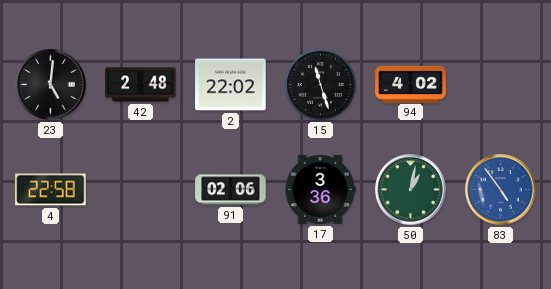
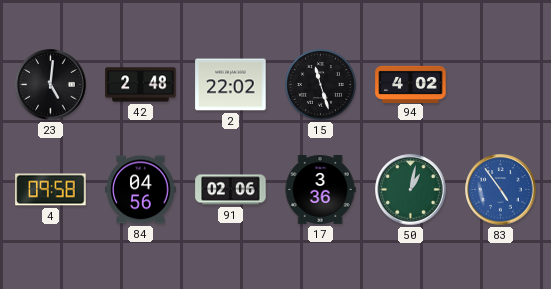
4: 22:58 -> 09:58
84: none -> 04:56
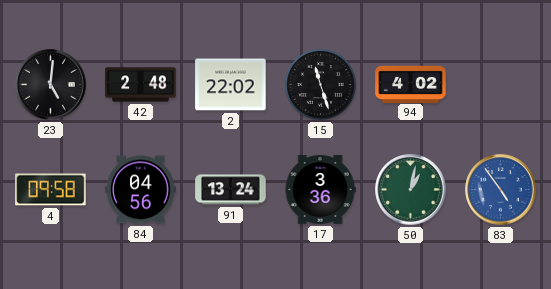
91: 02:06 -> 13:24
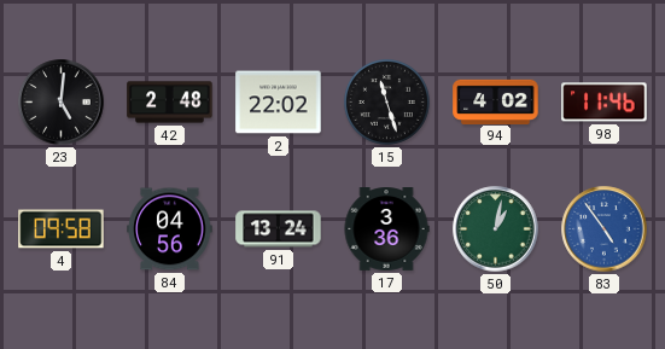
98: none -> 11:46
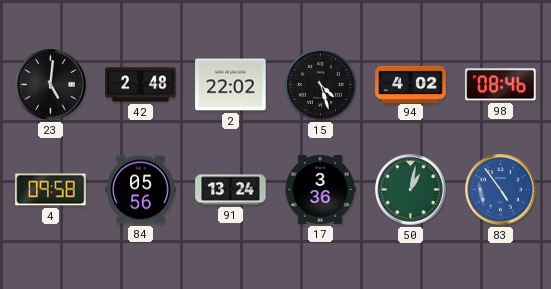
15: 11:27 -> 4:27
98: 11:46 -> 08:46
84: 04:56 -> 05:56
